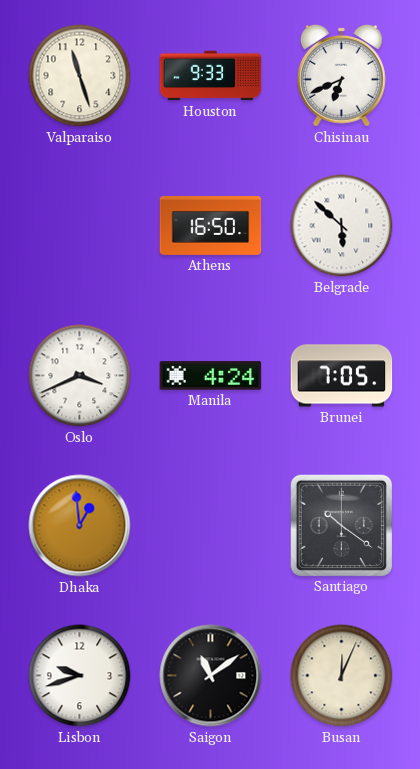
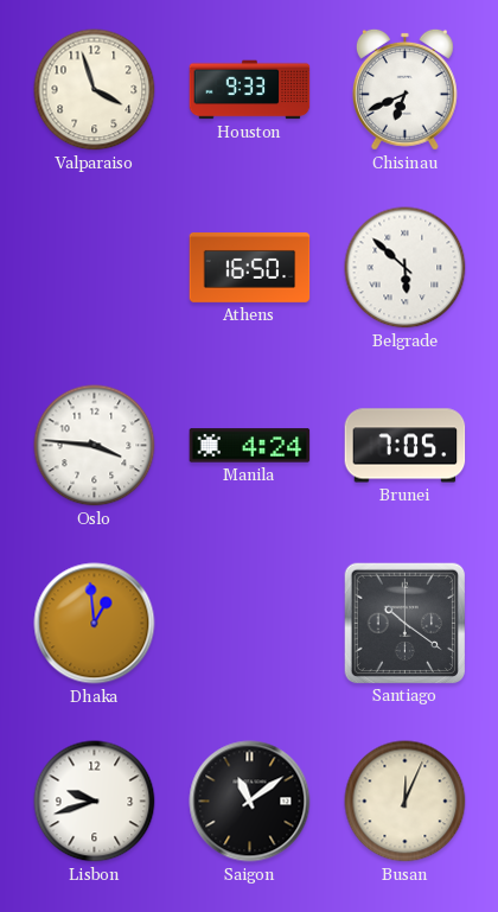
Valparaiso: 11:27 -> 3:57
Oslo: 3:41 -> 3:46
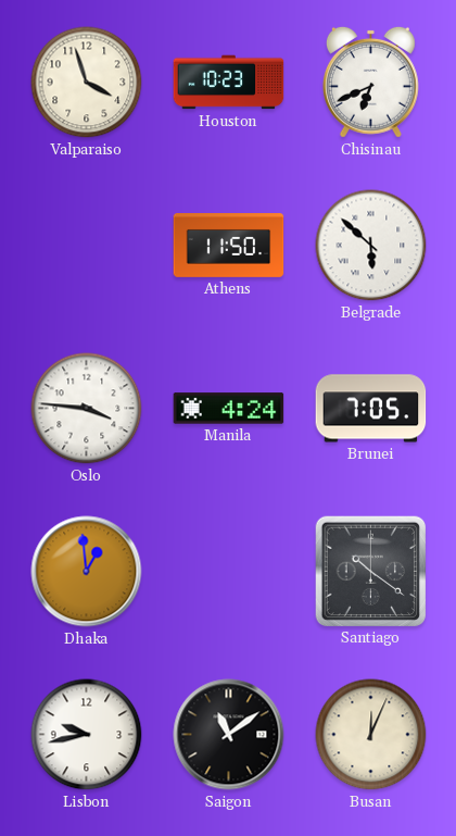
Houston: 9:33 -> 10:23
Athens: 16:50 -> 11:50
Lisbon: 9:42 -> 9:43
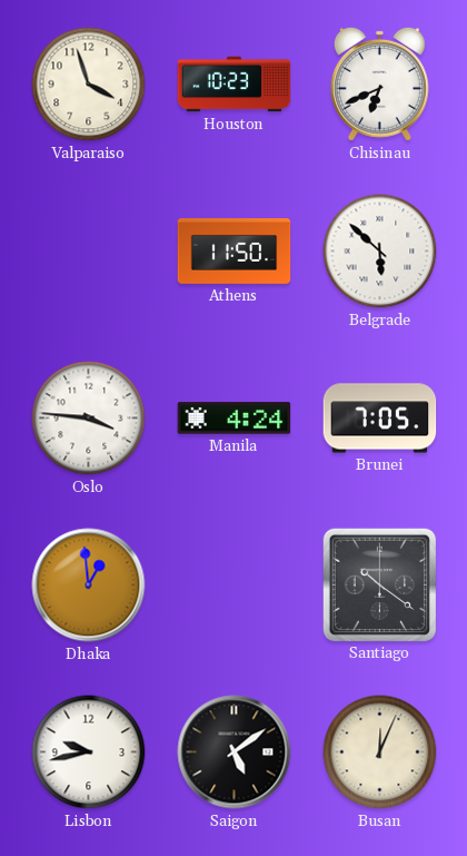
Saigon: 11:09 -> 5:09
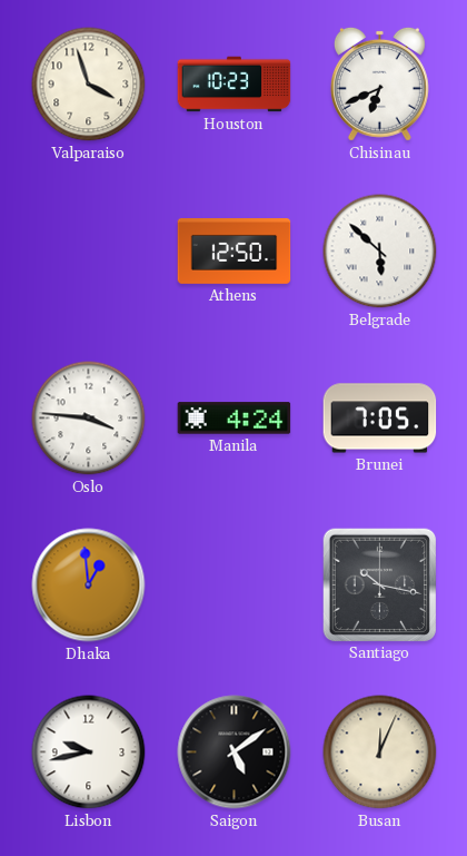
Athens: 11:50 -> 12:50
Santiago: 10:21 -> 10:17
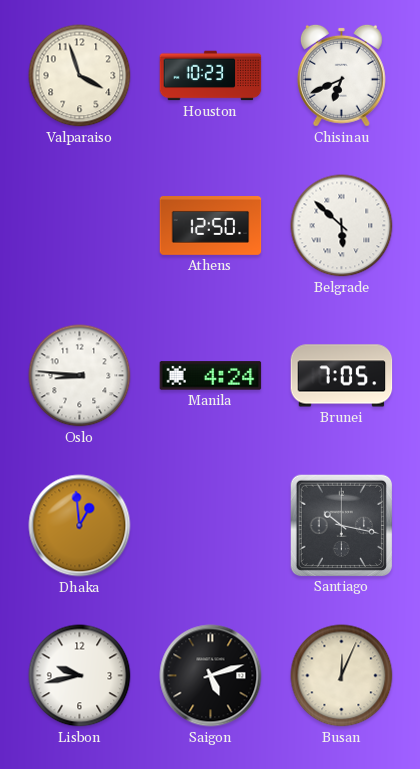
Oslo: 3:46 -> 8:46
Saigon: 5:09 -> 5:12
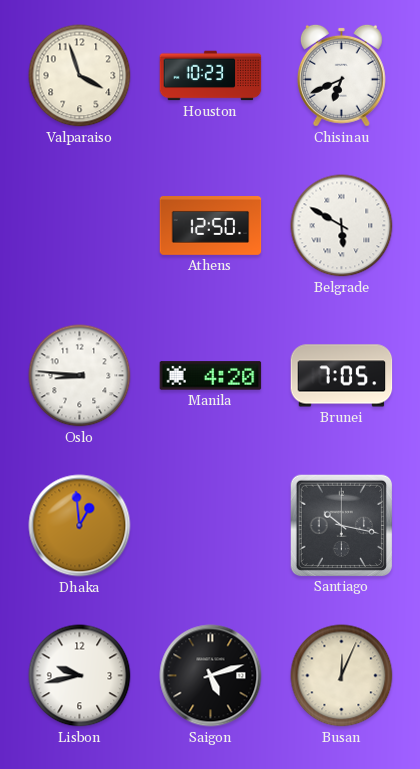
Belgrade: 5:52 -> 5:50
Manila: 4:24 -> 4:20
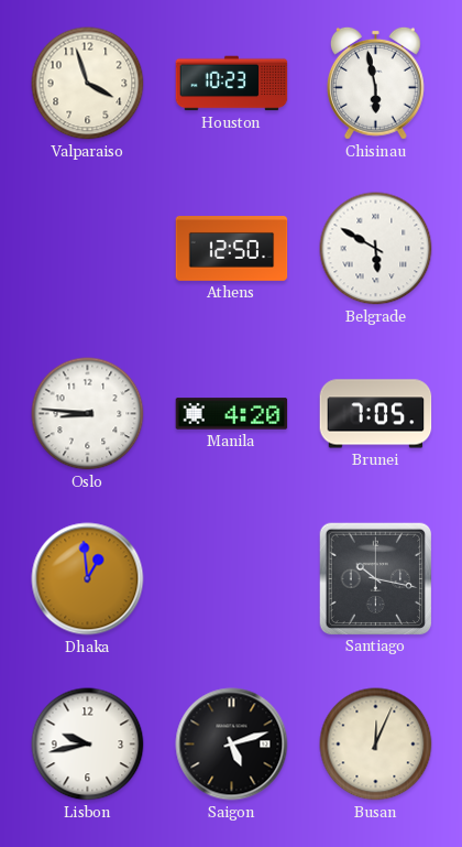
Chisinau: 6:41 -> 5:58
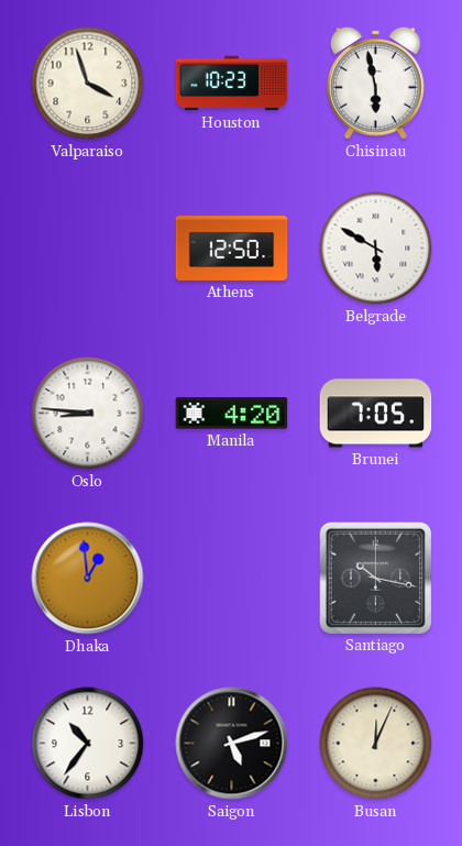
Lisbon: 9:43 -> 10:36
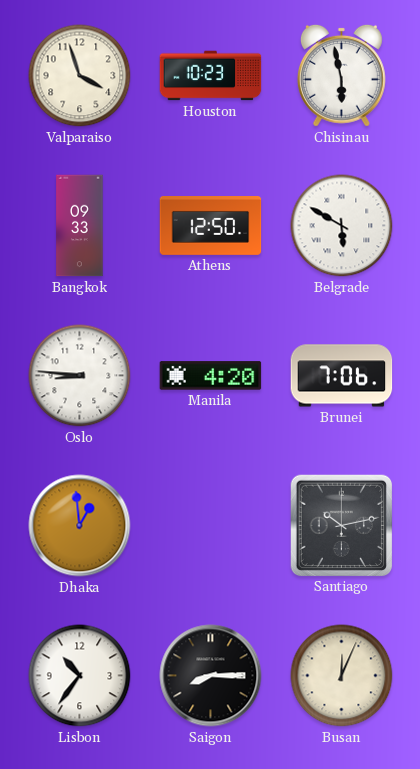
Bangkok: none -> 09:33
Brunei: 7:05 -> 7:06
Santiago: 10:17 -> 10:13
Saigon: 5:12 -> 8:15
